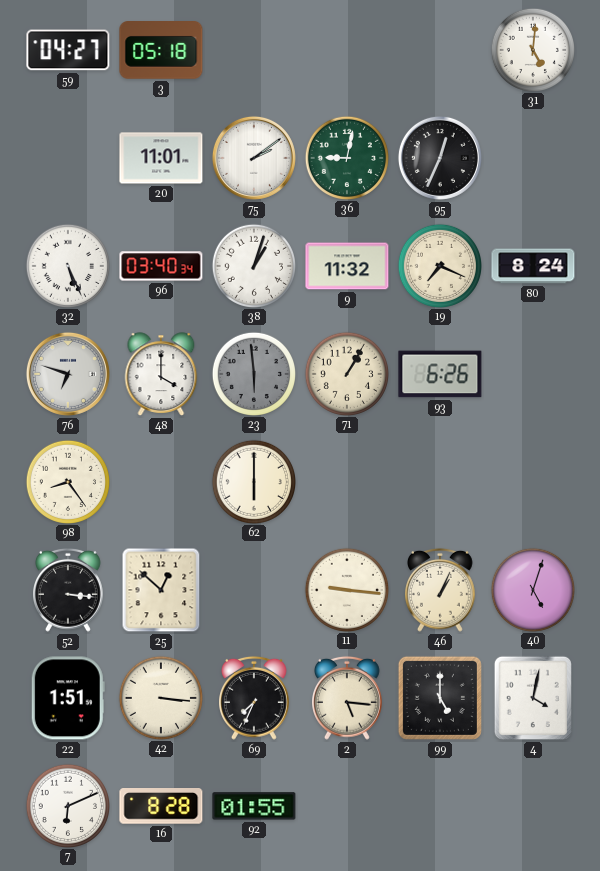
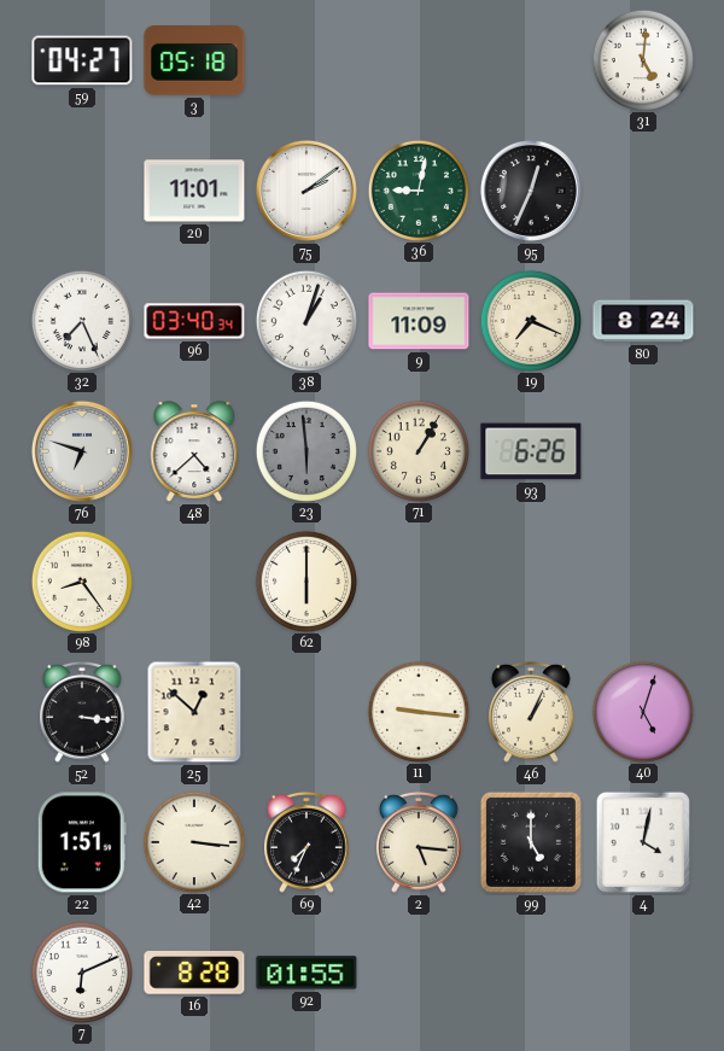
32: 5:26 -> 7:26
9: 11:32 -> 11:09
48: 4:00 -> 4:38
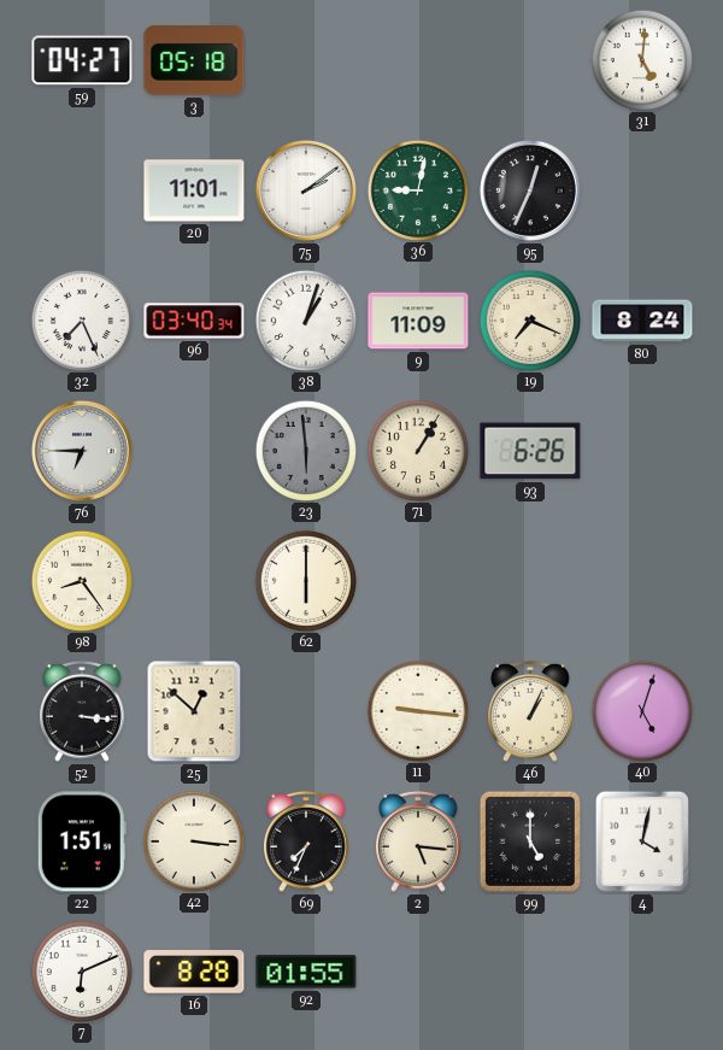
76: 6:48 -> 6:45
48: 4:38 -> none
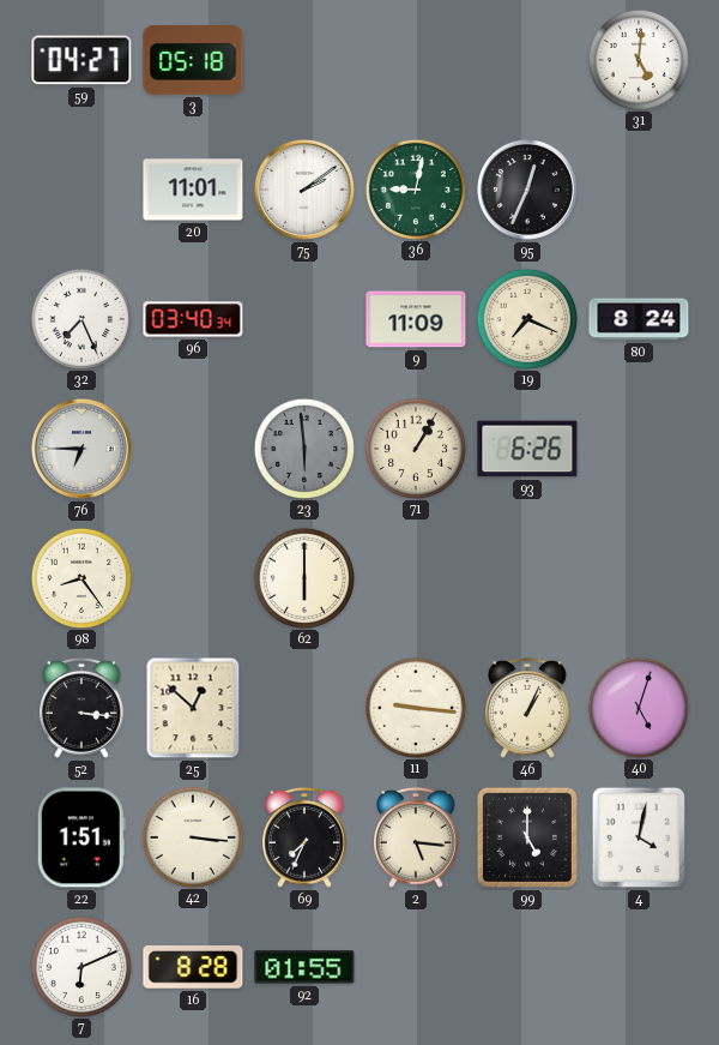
38: 1:03 -> none
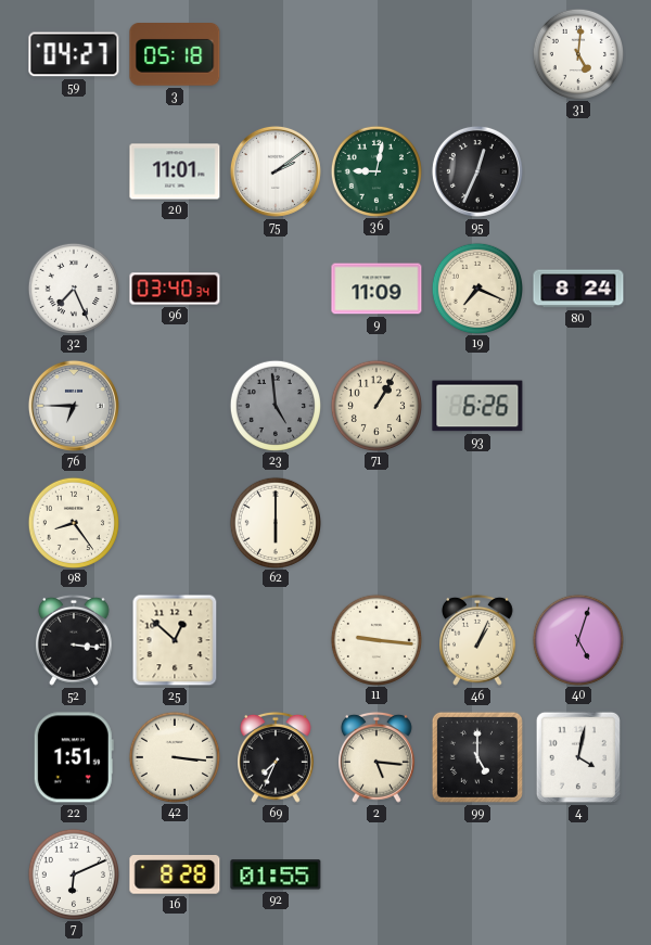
23: 5:59 -> 4:59
